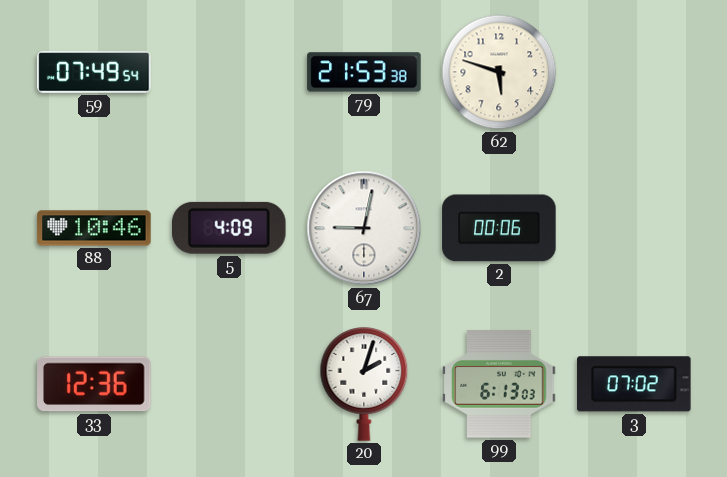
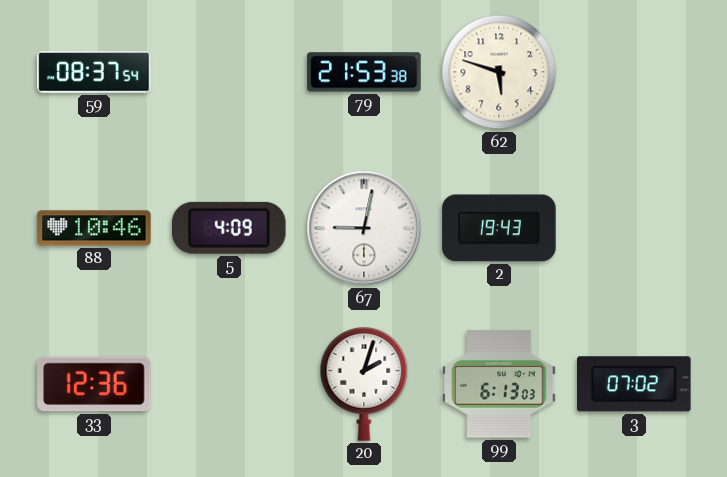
59: 07:49 -> 08:37
2: 00:06 -> 19:43
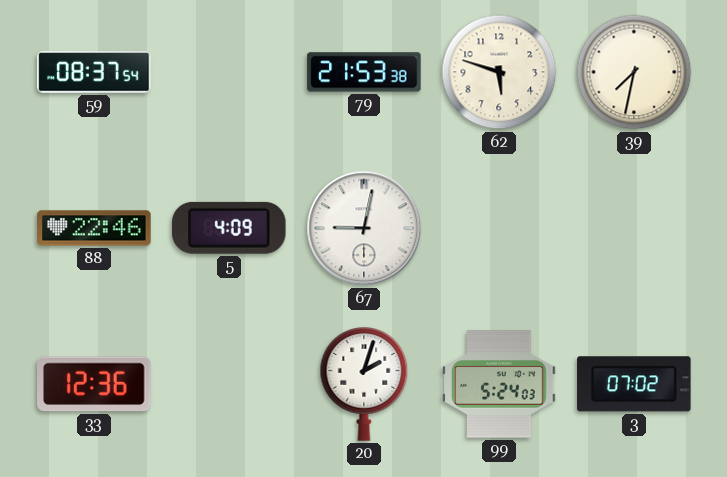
39: none -> 7:32
88: 10:46 -> 22:46
2: 19:43 -> none
99: 6:13 -> 5:24
